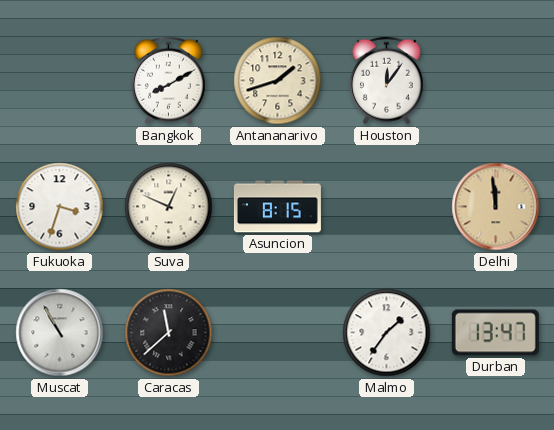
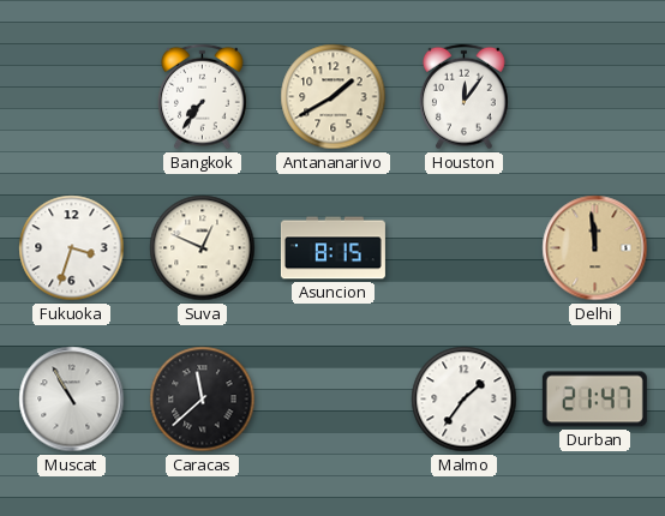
Bangkok: 8:10 -> 7:36
Antananarivo: 1:42 -> 1:40
Durban: 13:47 -> 21:47
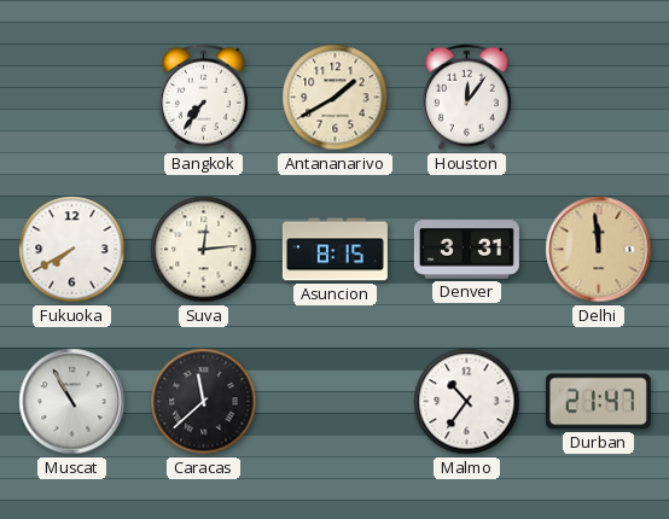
Fukuoka: 3:33 -> 7:40
Suva: 12:49 -> 12:14
Denver: none -> 3:31
Malmo: 1:36 -> 10:36
